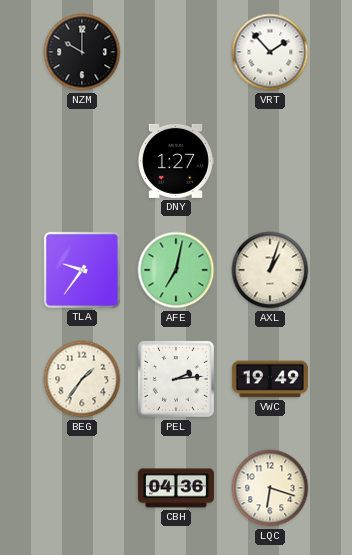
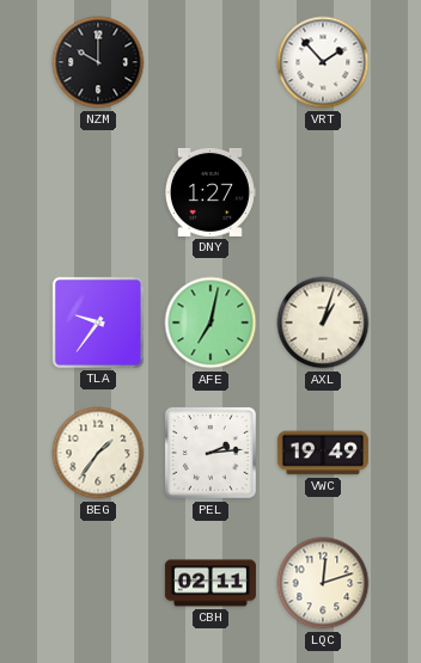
CBH: 04:36 -> 02:11
LQC: 6:18 -> 12:12
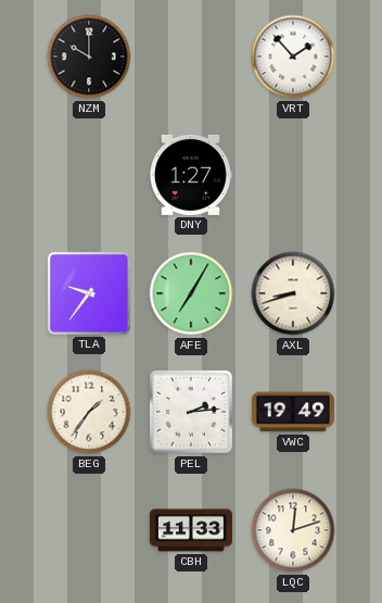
AFE: 7:02 -> 7:05
AXL: 1:03 -> 8:42
CBH: 02:11 -> 11:33
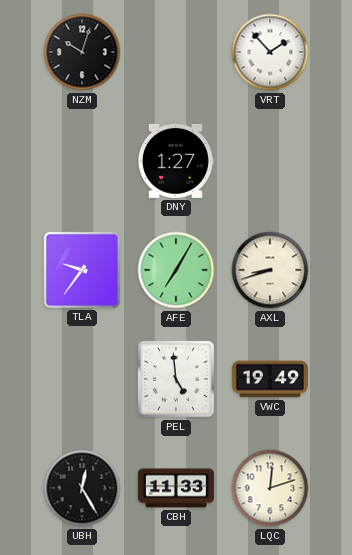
NZM: 10:00 -> 10:03
BEG: 1:36 -> none
PEL: 2:14 -> 4:59
UBH: none -> 12:25
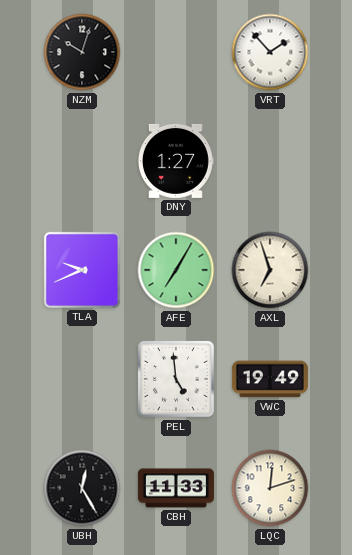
TLA: 9:36 -> 9:41
AXL: 8:42 -> 6:57
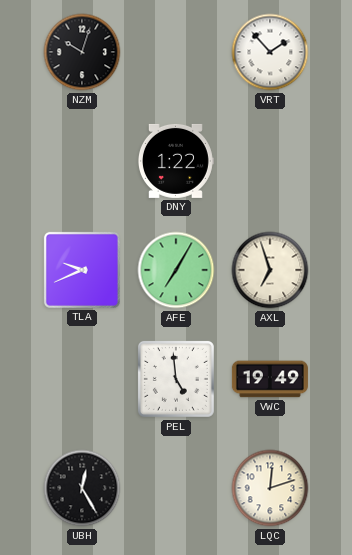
DNY: 1:27 -> 1:22
CBH: 11:33 -> none
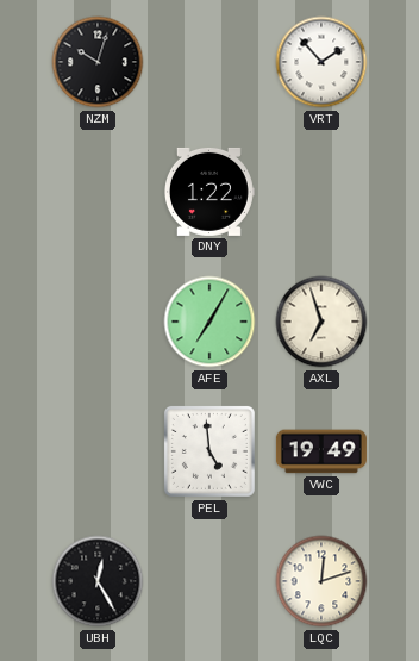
TLA: 9:41 -> none
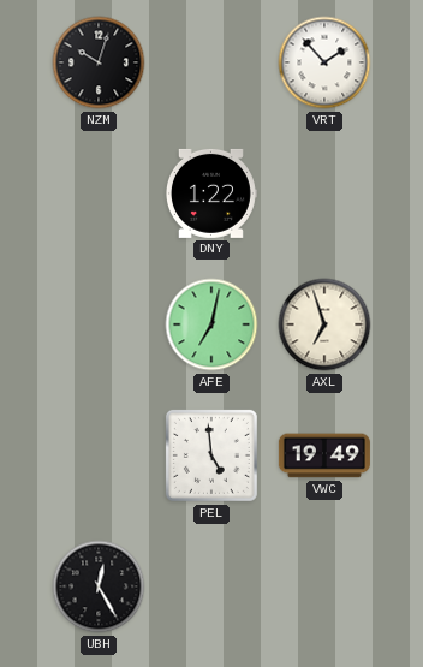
AFE: 7:05 -> 7:02
LQC: 12:12 -> none
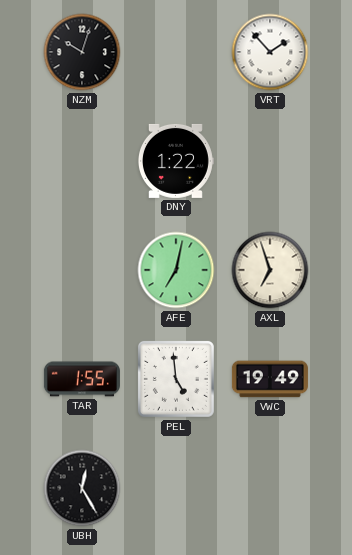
TAR: none -> 1:55
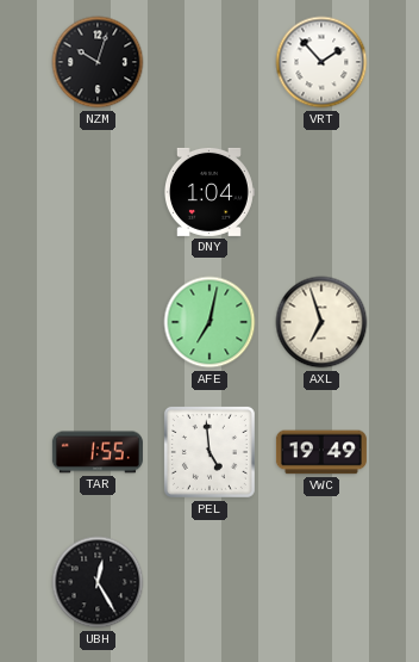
DNY: 1:22 -> 1:04
